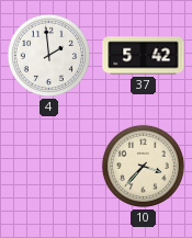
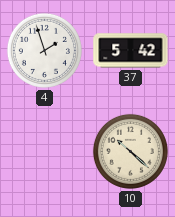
4: 1:59 -> 1:57
10: 3:37 -> 10:22
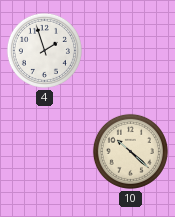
37: 5:42 -> none
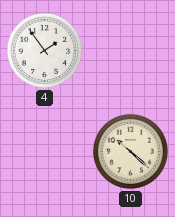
4: 1:57 -> 1:54
